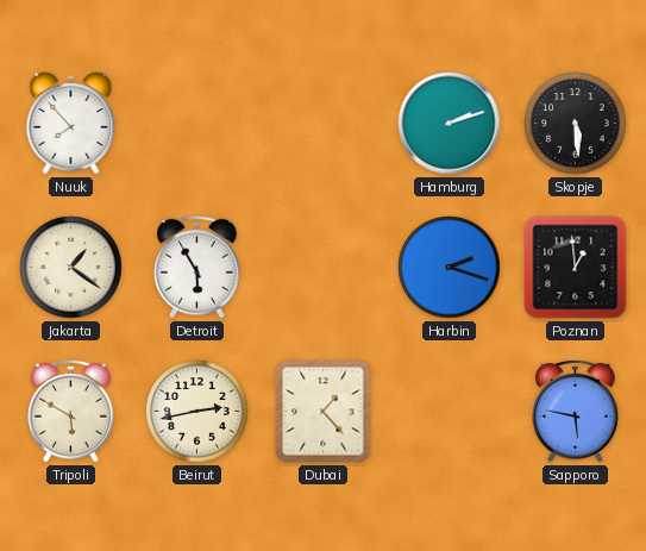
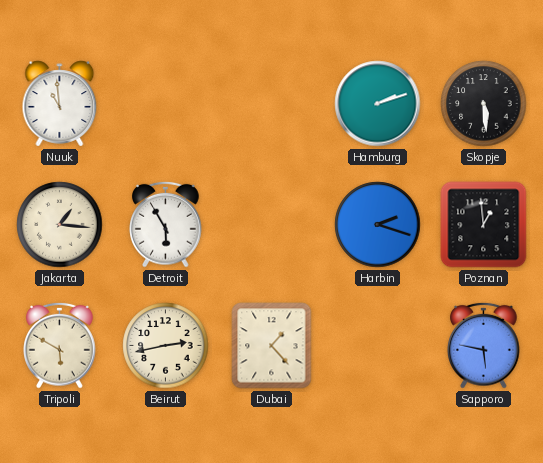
Nuuk: 7:53 -> 10:59
Jakarta: 1:21 -> 1:16
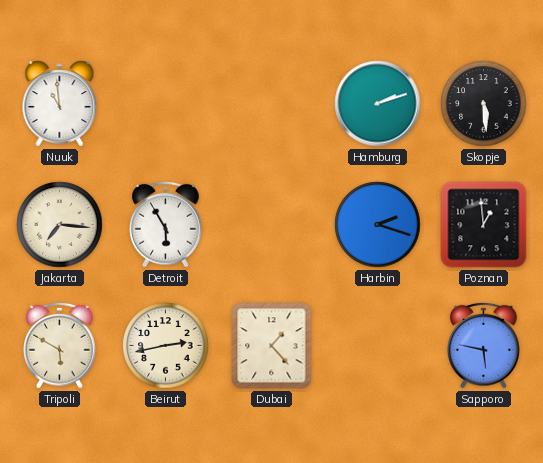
Jakarta: 1:16 -> 7:16
